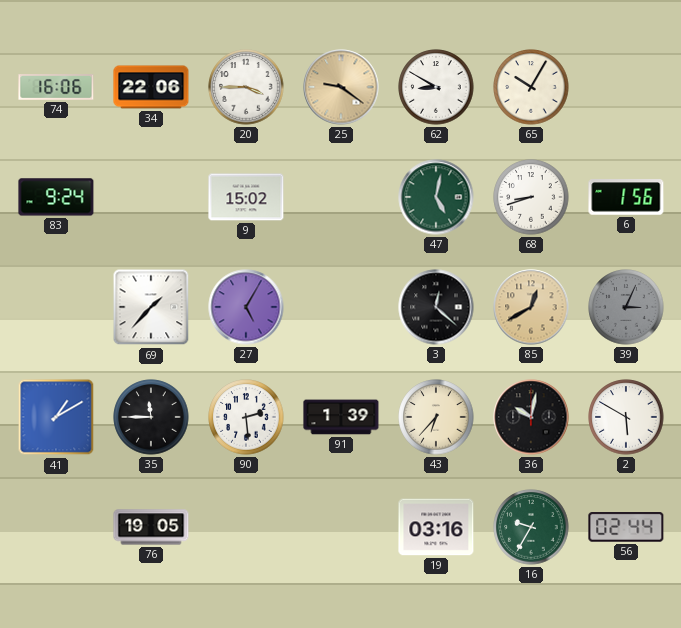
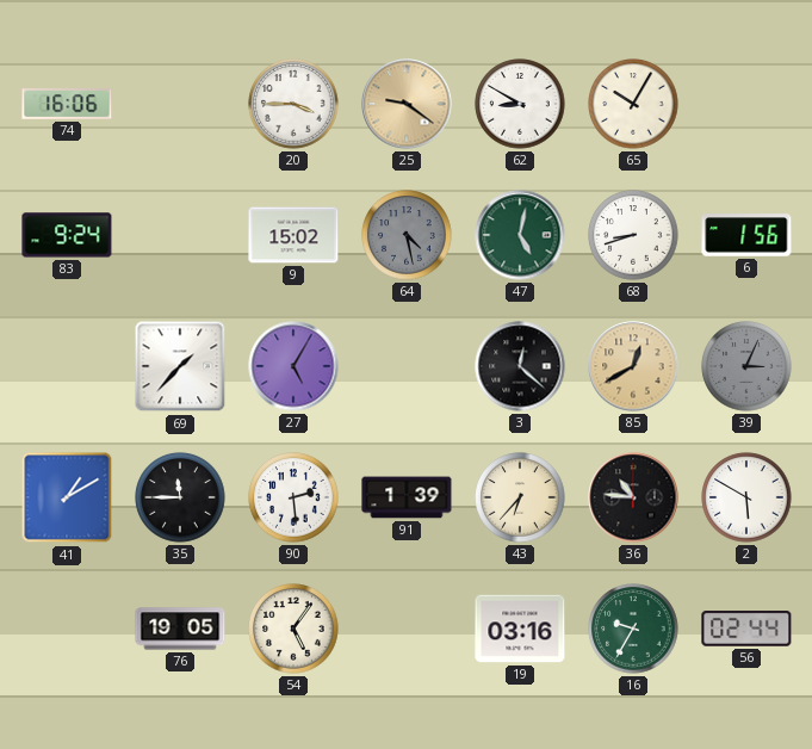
34: 22:06 -> none
64: none -> 4:28
36: 10:02 -> 10:46
54: none -> 5:06
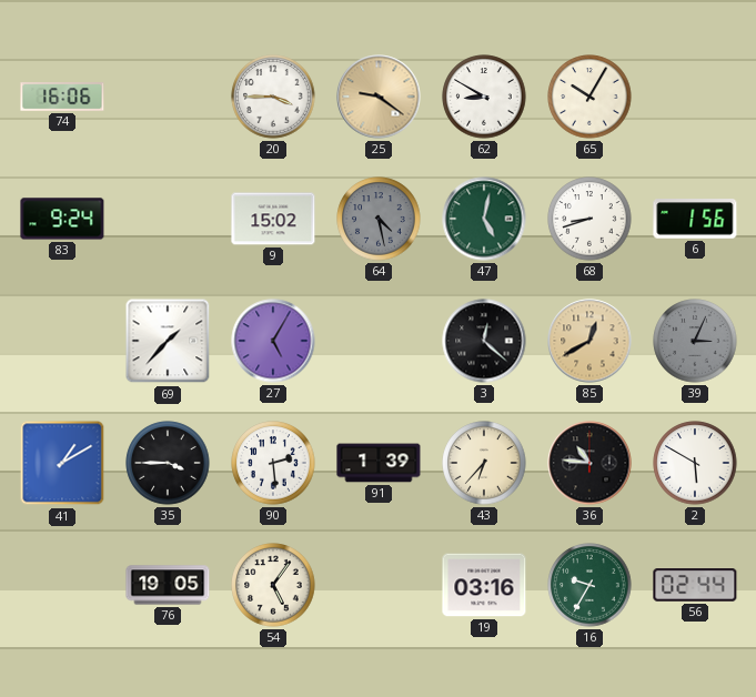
35: 11:45 -> 3:45
